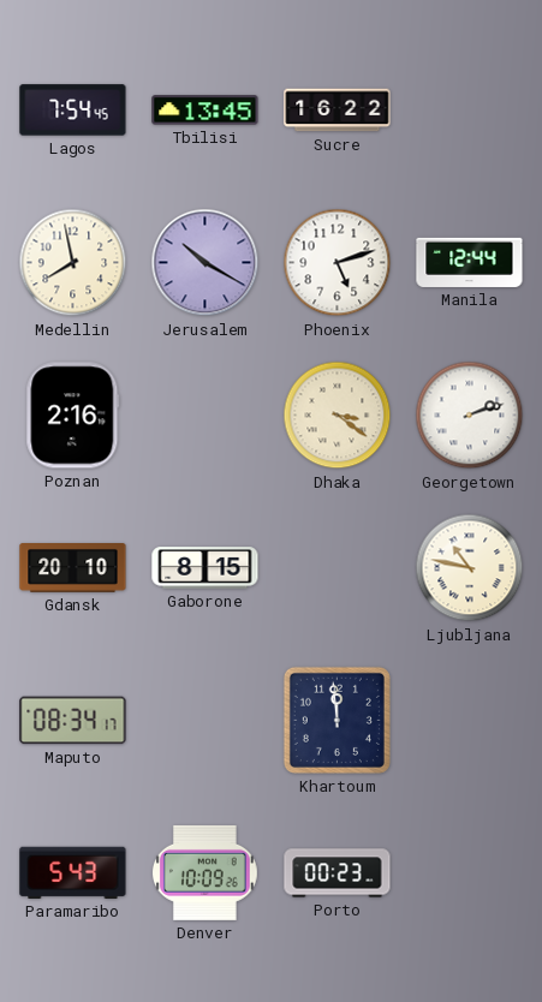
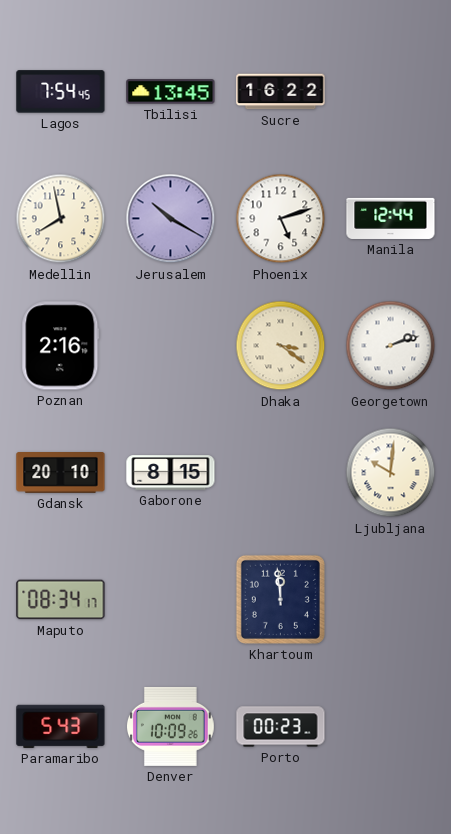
Ljubljana: 10:47 -> 10:01
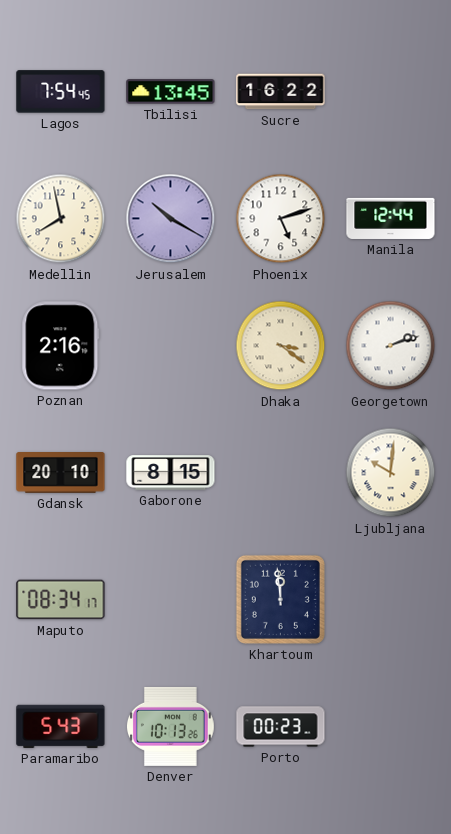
Denver: 10:09 -> 10:13
